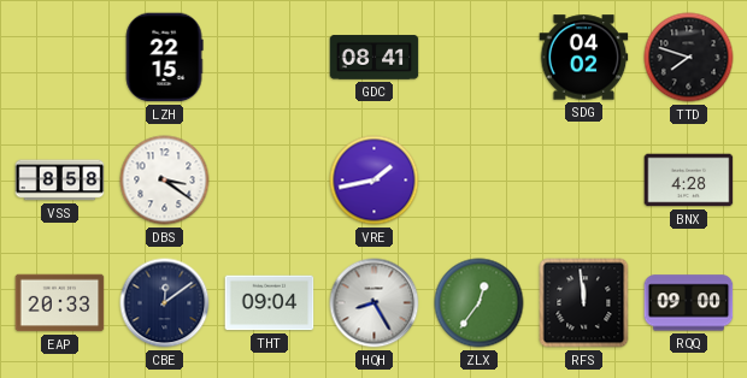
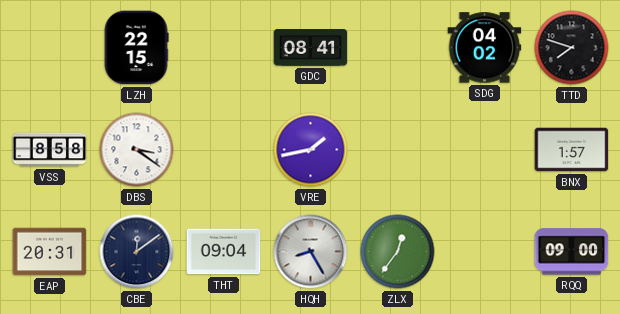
BNX: 4:28 -> 1:57
EAP: 20:33 -> 20:31
RFS: 11:59 -> none
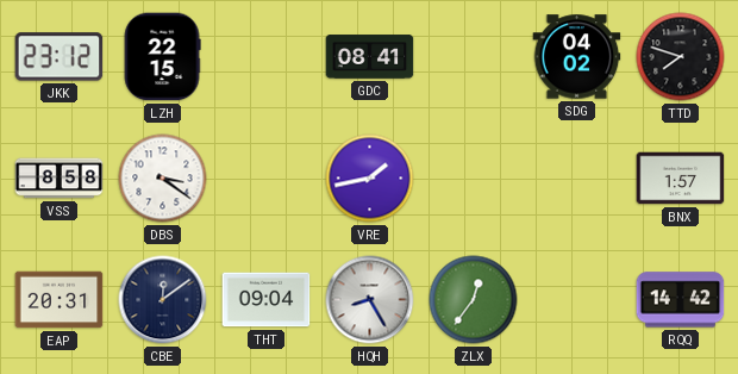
JKK: none -> 23:12
RQQ: 09:00 -> 14:42
